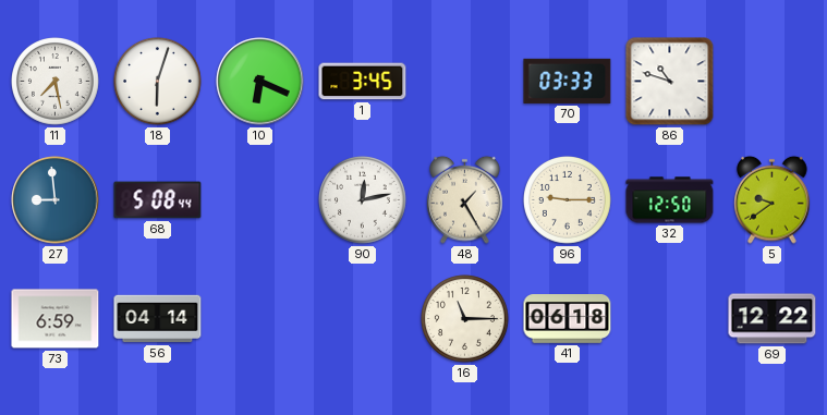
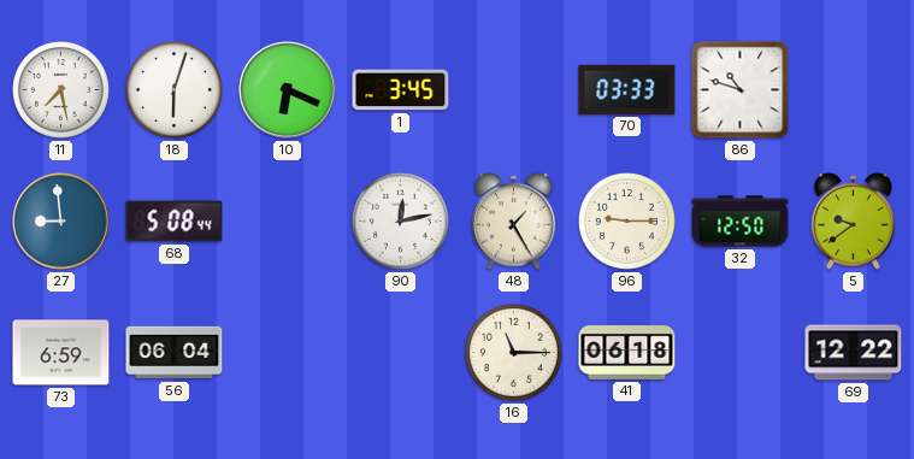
56: 04:14 -> 06:04
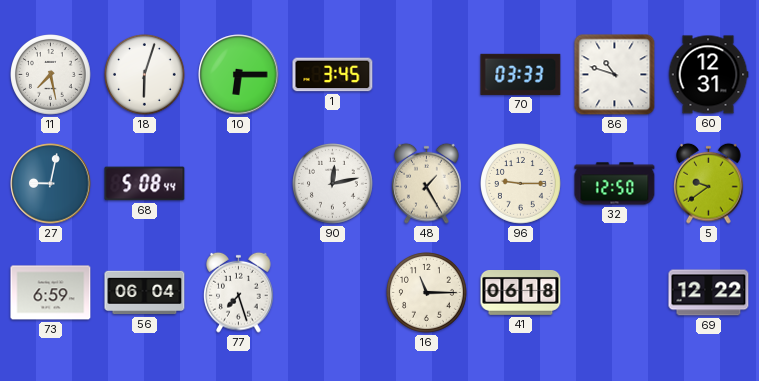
10: 6:19 -> 6:15
60: none -> 12:31
27: 8:59 -> 9:02
77: none -> 7:27
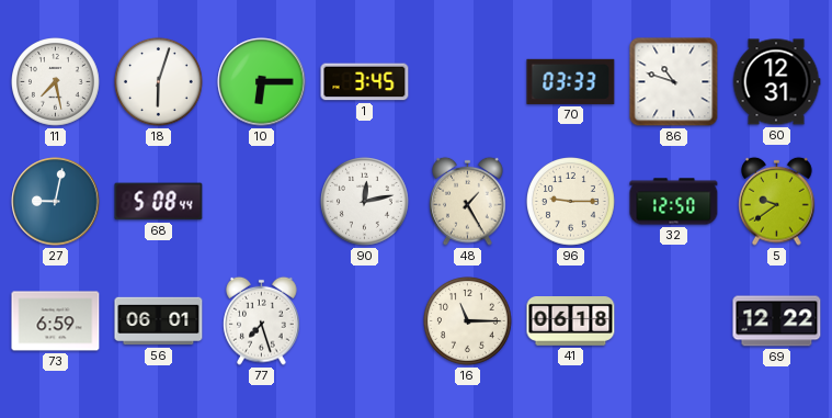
56: 06:04 -> 06:01
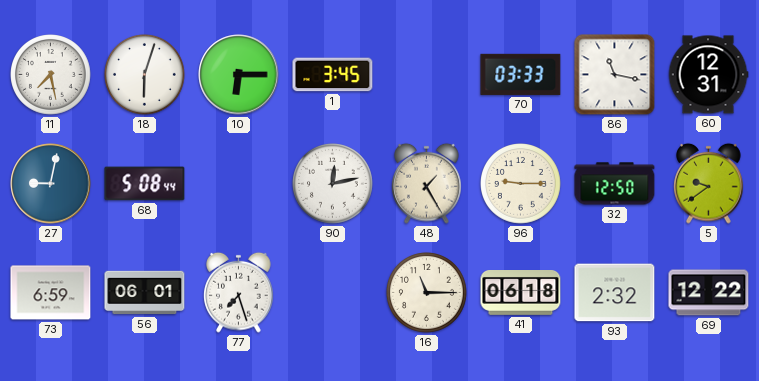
86: 10:48 -> 11:17
93: none -> 2:32
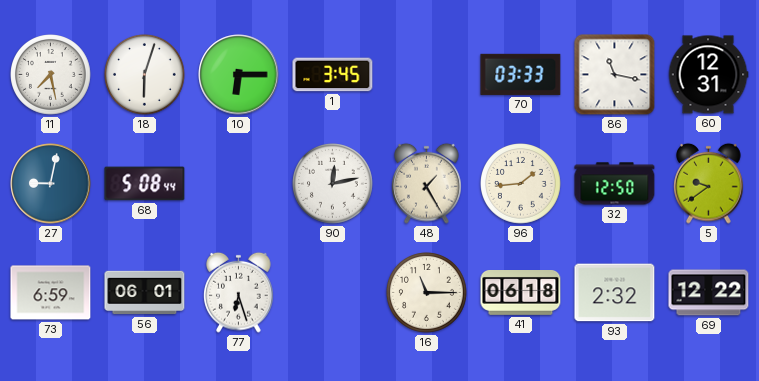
96: 9:15 -> 1:44
77: 7:27 -> 6:27
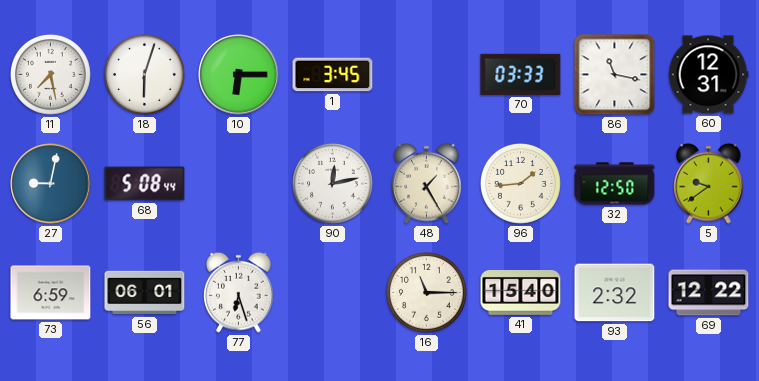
41: 06:18 -> 15:40
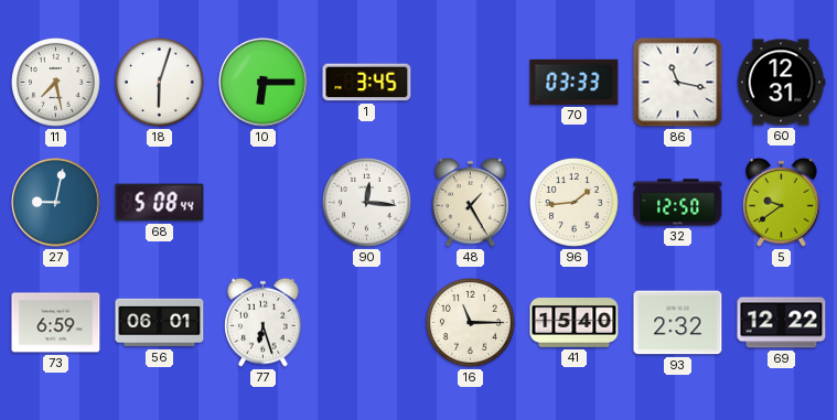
90: 12:13 -> 12:16
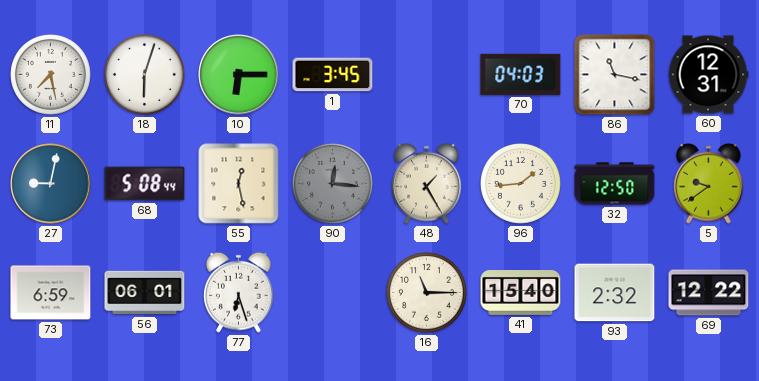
70: 03:33 -> 04:03
55: none -> 12:28
90 dial: white -> grey
